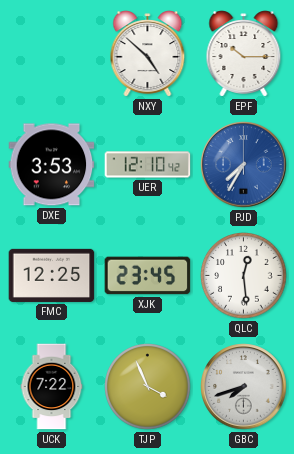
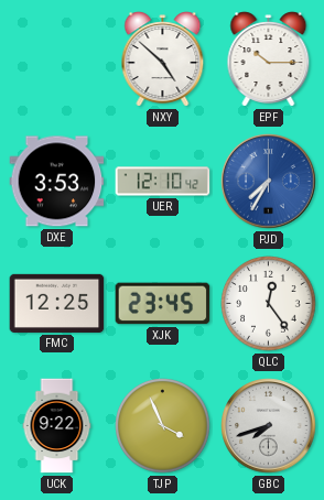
QLC: 12:29 -> 12:24
UCK: 7:22 -> 9:22
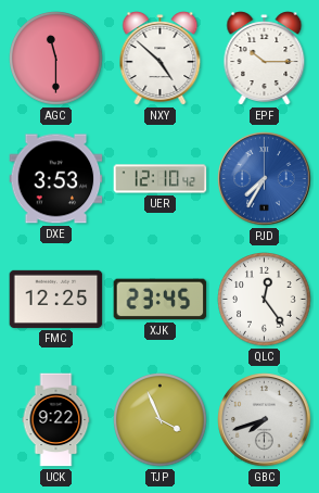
AGC: none -> 11:30
